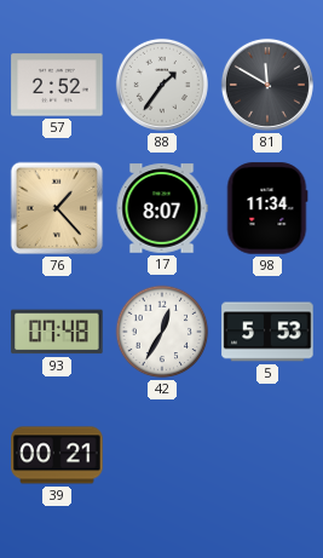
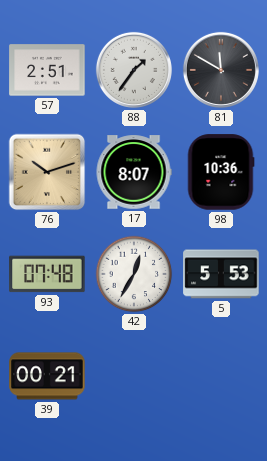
57: 2:52 -> 2:51
76: 1:23 -> 10:12
98: 11:34 -> 10:36
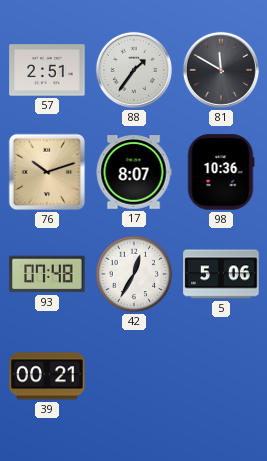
5: 5:53 -> 5:06
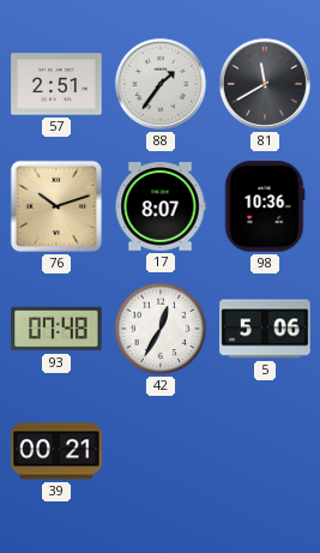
81: 11:50 -> 11:40
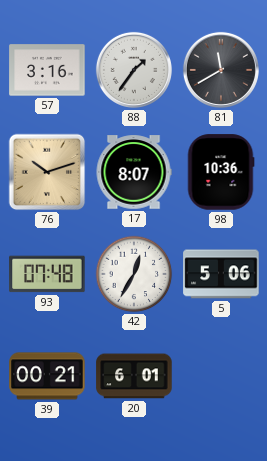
57: 2:51 -> 3:16
20: none -> 6:01
